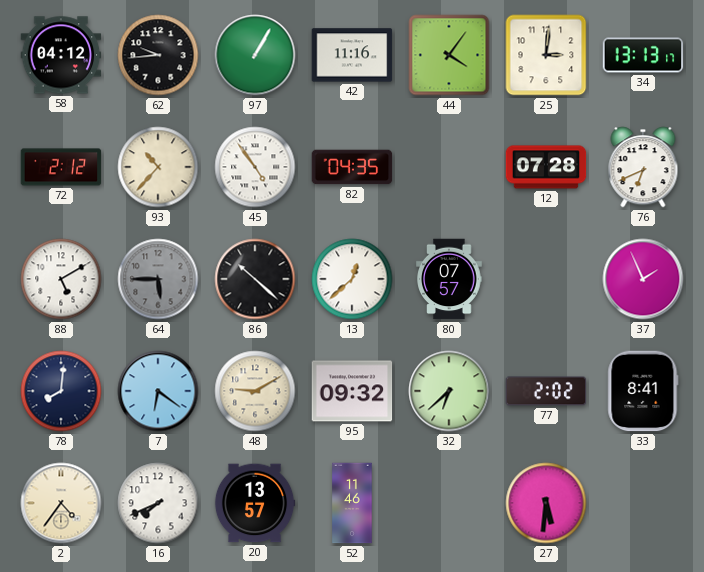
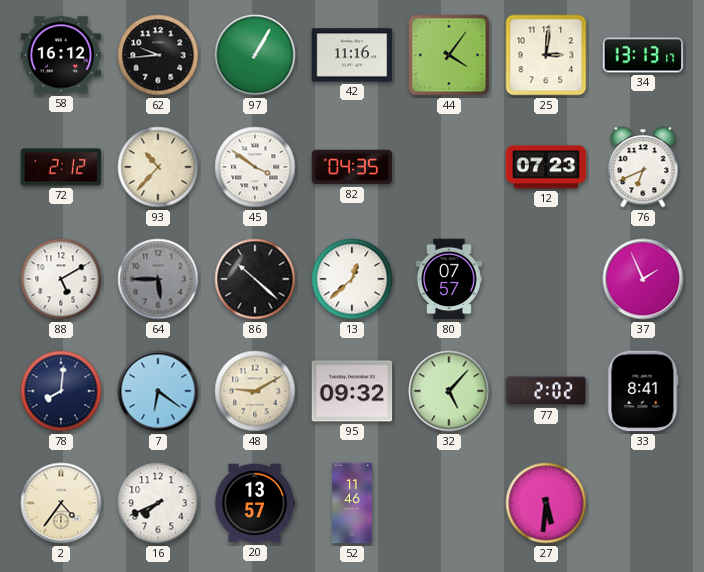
58: 04:12 -> 16:12
45: 4:54 -> 3:51
12: 07:28 -> 07:23
32: 6:38 -> 5:07
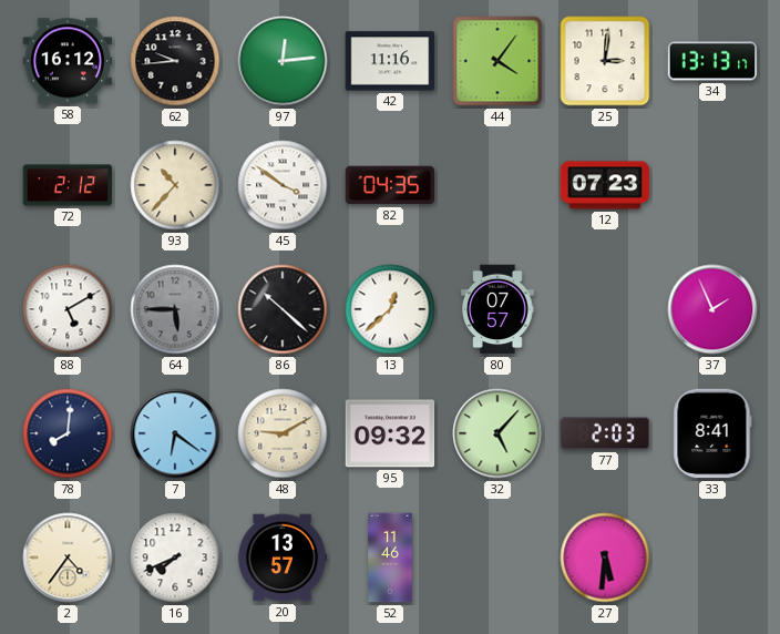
97: 1:05 -> 12:14
76: 6:41 -> none
77: 2:02 -> 2:03
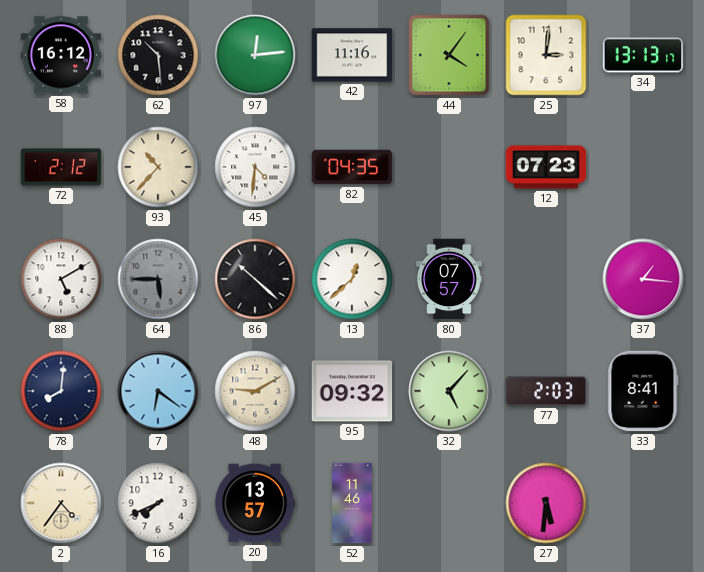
62: 9:44 -> 10:29
45: 3:51 -> 4:31
37: 1:56 -> 1:16
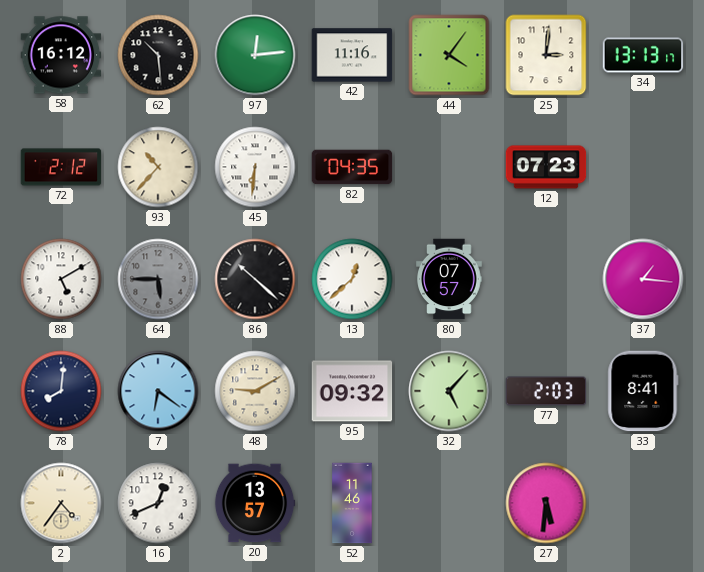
45: 4:31 -> 6:31
16: 7:41 -> 12:41
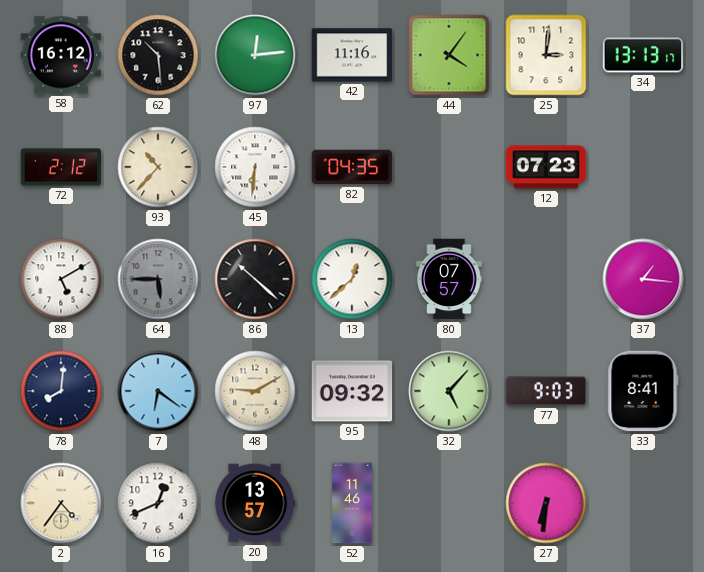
77: 2:03 -> 9:03
27: 5:31 -> 6:31
